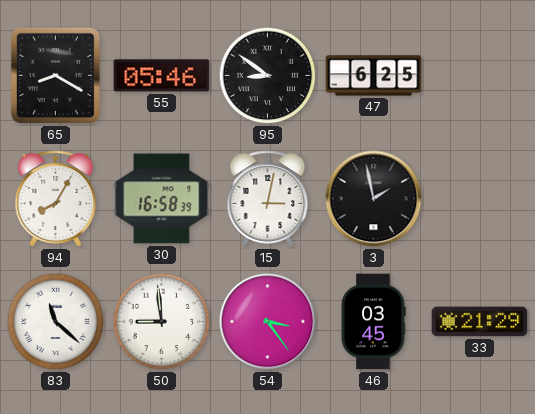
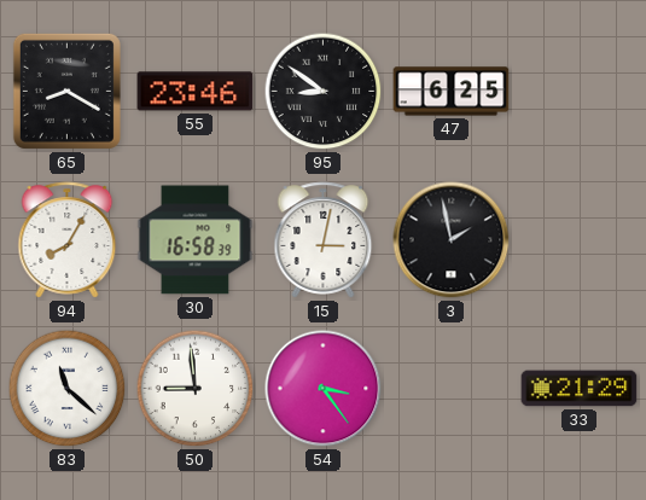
55: 05:46 -> 23:46
46: 03:45 -> none
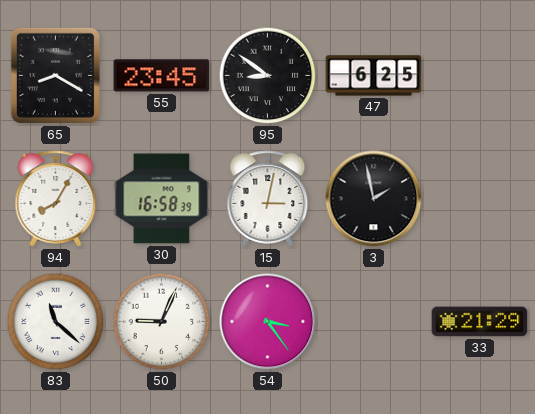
55: 23:46 -> 23:45
50: 8:59 -> 9:04
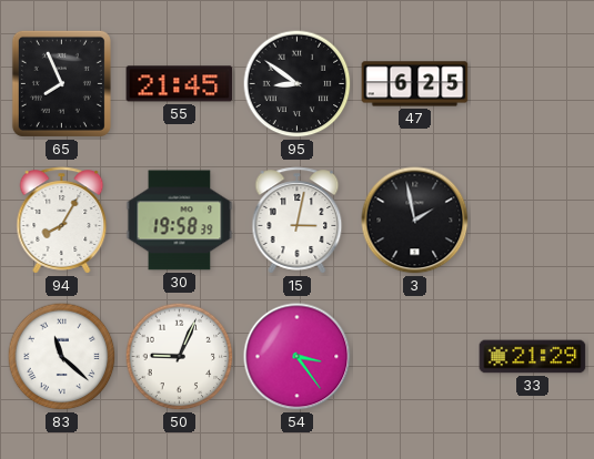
65: 8:20 -> 7:56
55: 23:45 -> 21:45
30: 16:58 -> 19:58
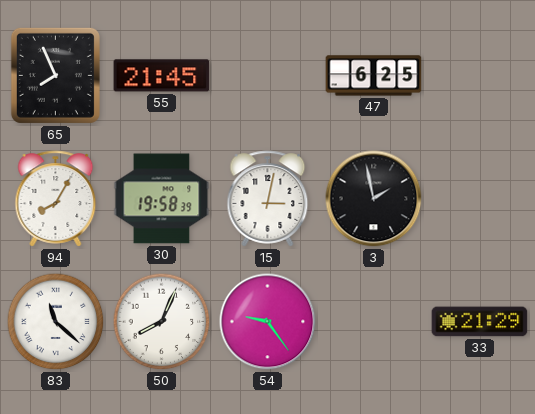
95: 8:51 -> none
50: 9:04 -> 8:04
54: 3:24 -> 9:24
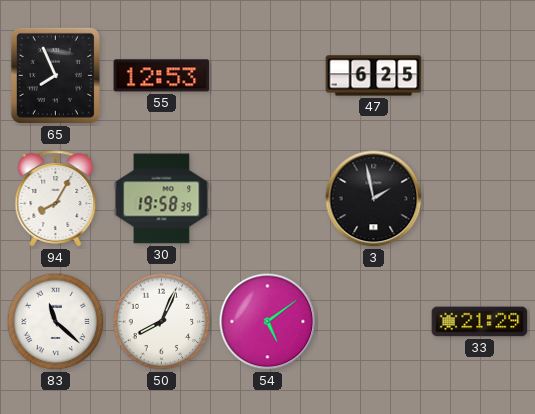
55: 21:45 -> 12:53
15: 3:02 -> none
54: 9:24 -> 5:09
